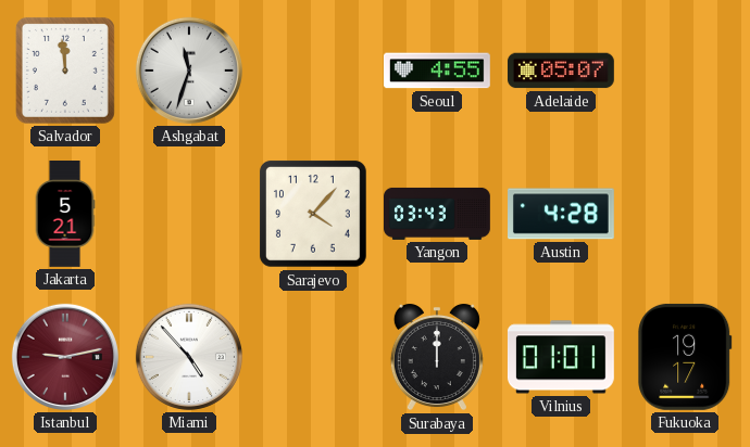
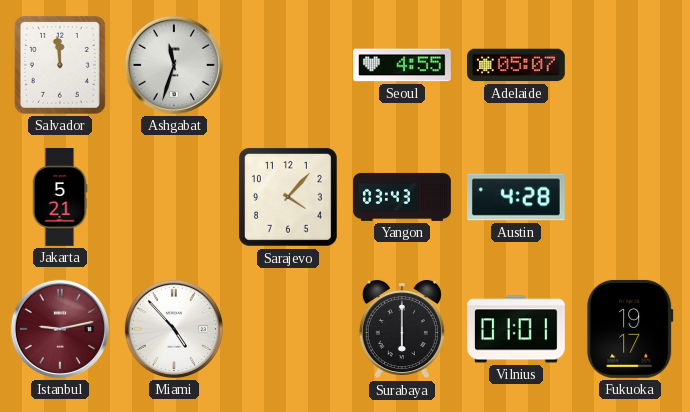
Surabaya: 12:00 -> 6:00
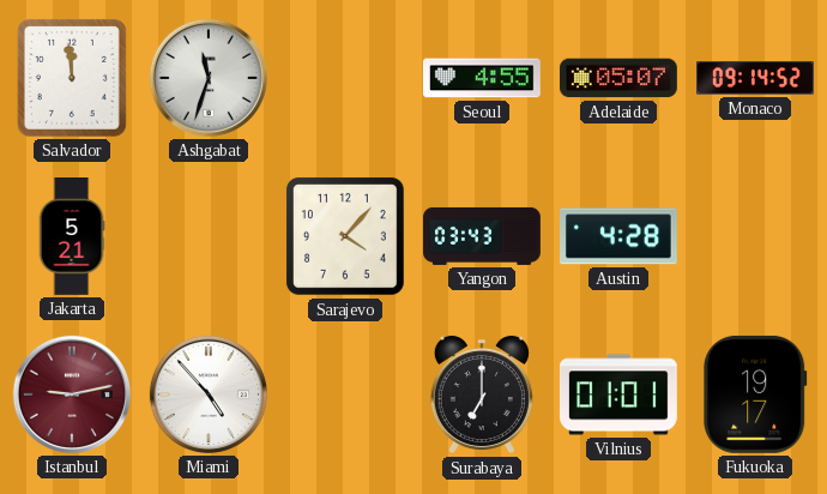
Monaco: none -> 09:14
Surabaya: 6:00 -> 7:00
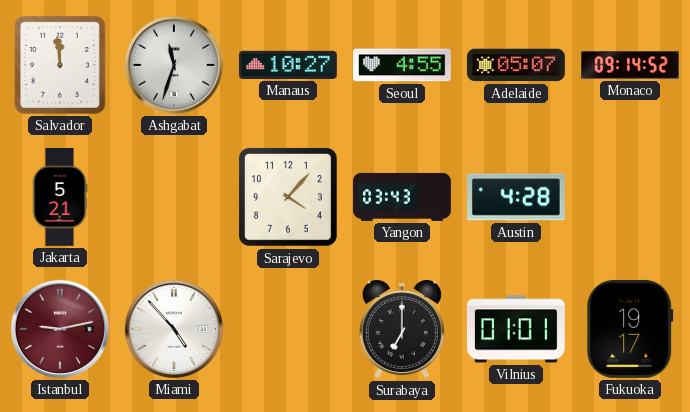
Manaus: none -> 10:27
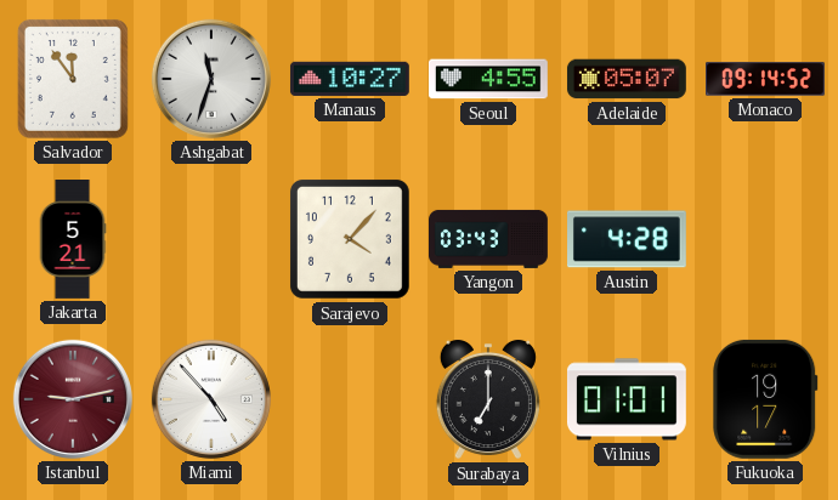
Salvador: 11:59 -> 11:54
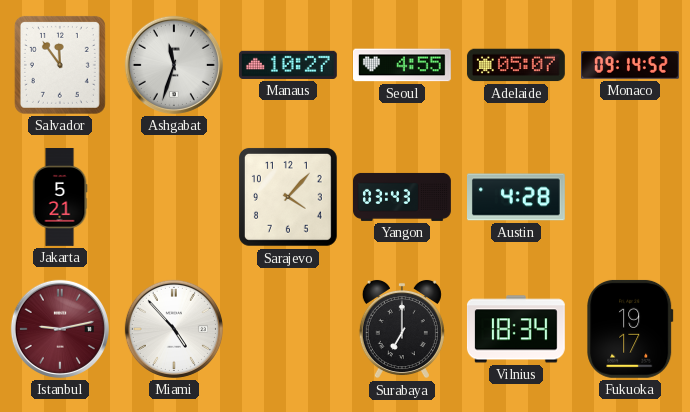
Vilnius: 01:01 -> 18:34
